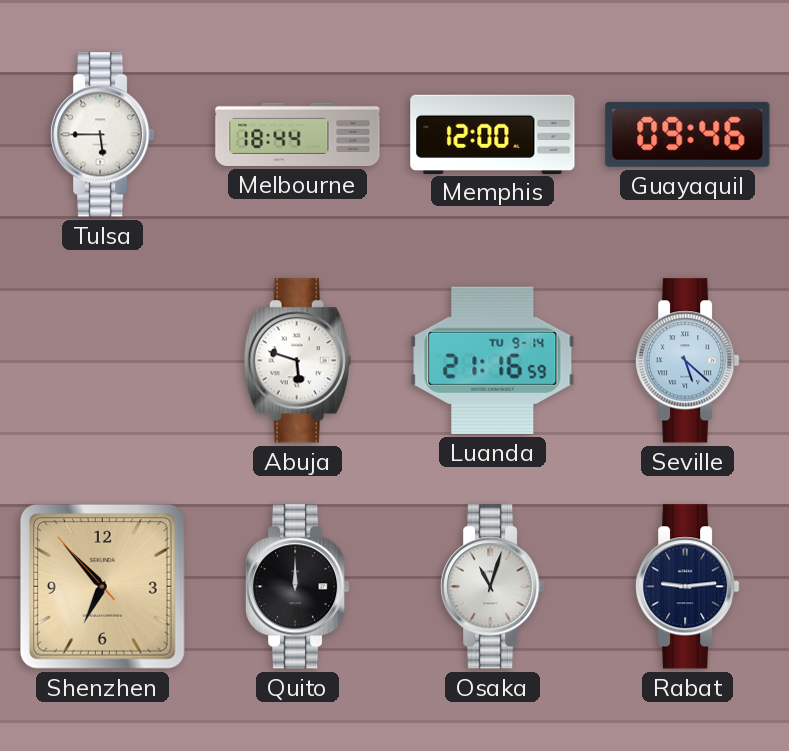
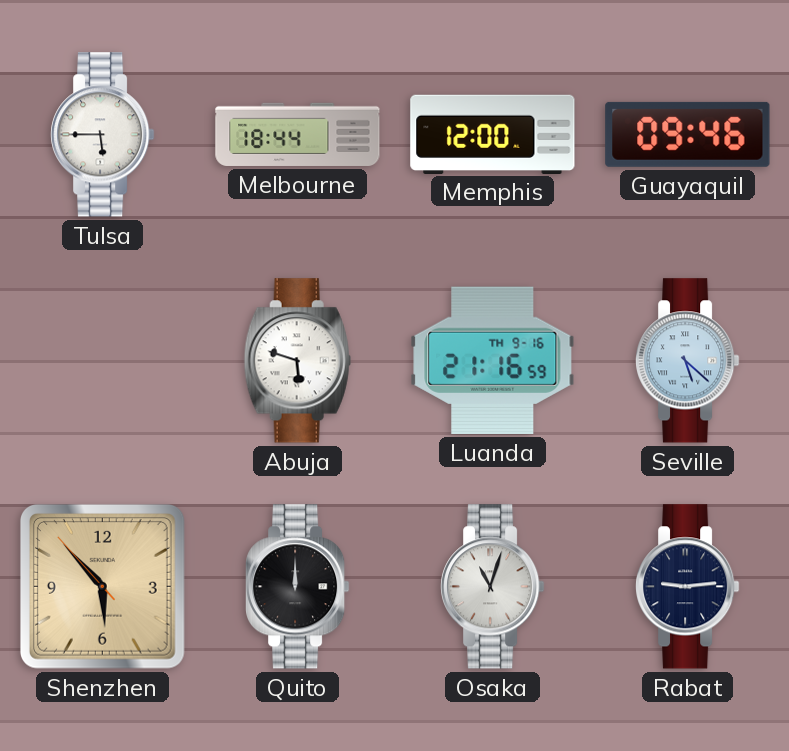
Luanda date: TU 9-14 -> TH 9-16
Shenzhen: 6:52 -> 5:52
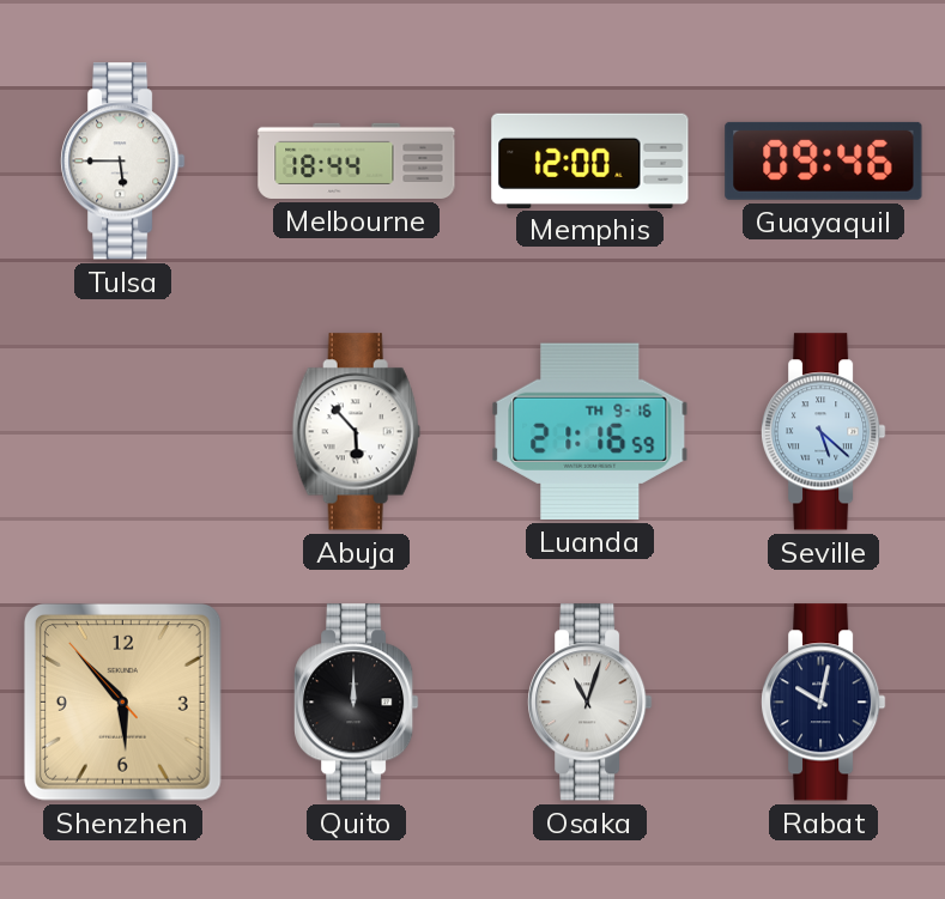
Abuja: 5:48 -> 5:53
Rabat: 9:14 -> 10:02
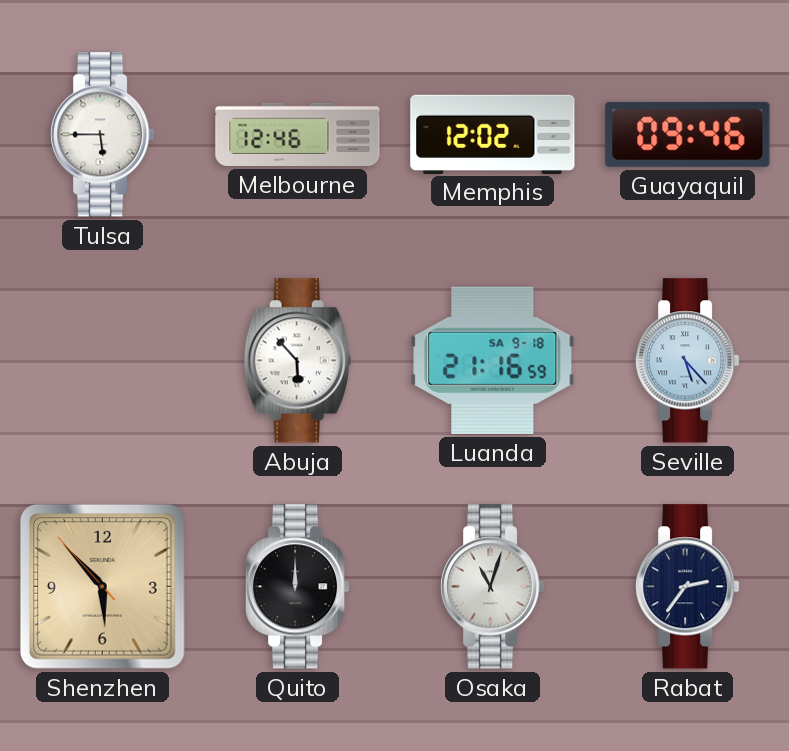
Melbourne: 18:44 -> 12:46
Memphis: 12:00 -> 12:02
Luanda date: TH 9-16 -> SA 9-18
Seville: 5:22 -> 5:23
Rabat: 10:02 -> 2:36
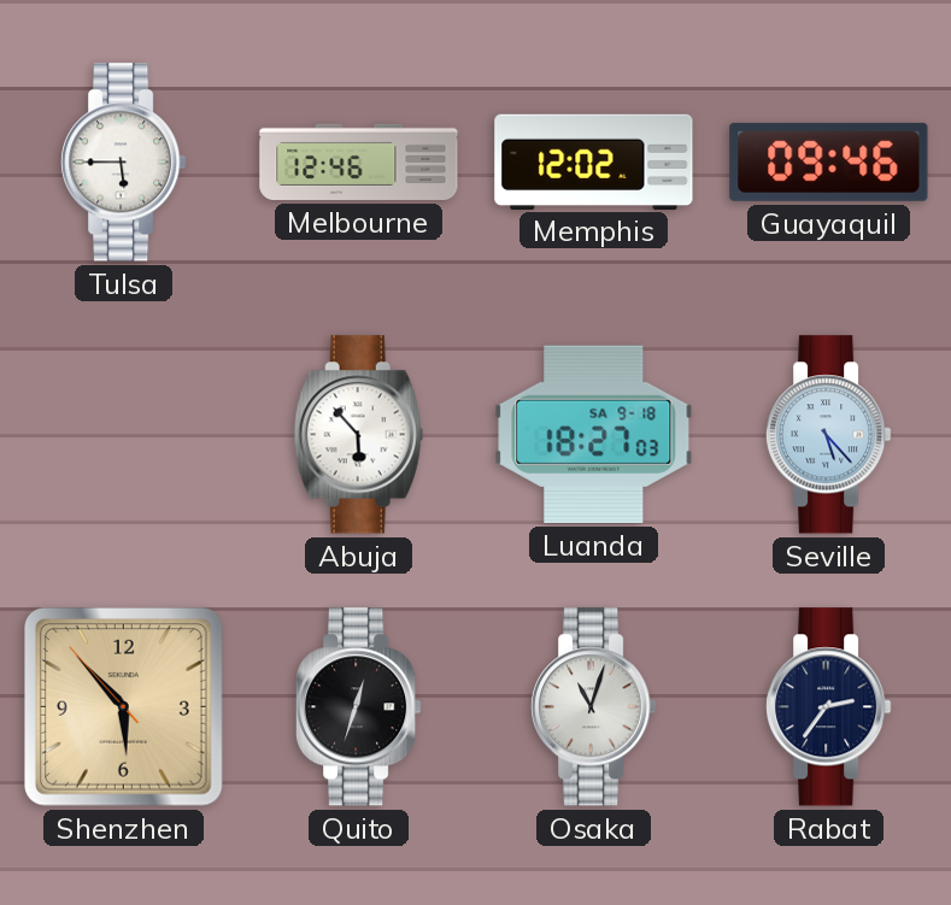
Luanda: 21:16 -> 18:27
Quito: 12:00 -> 12:33
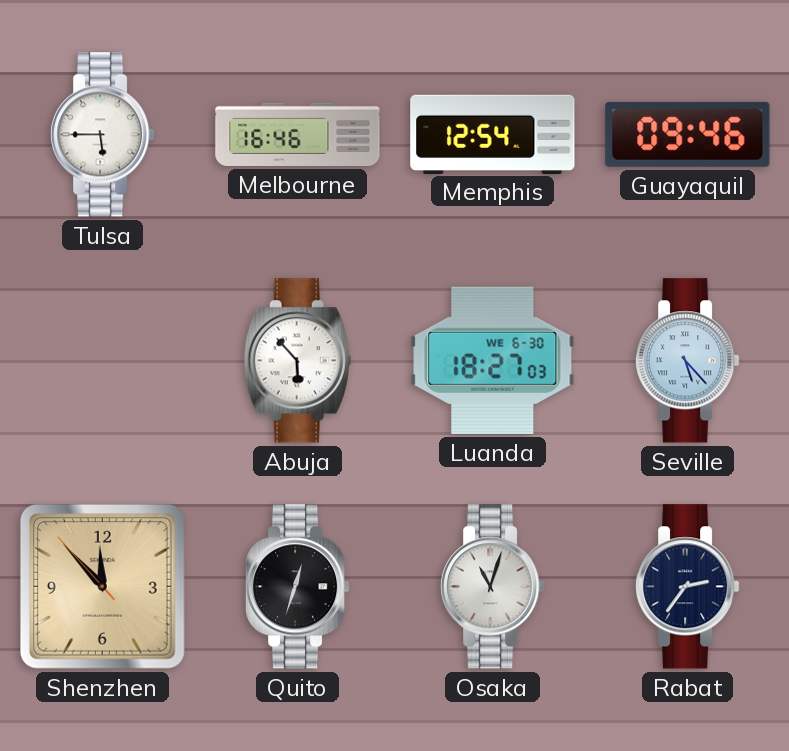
Melbourne: 12:46 -> 16:46
Memphis: 12:02 -> 12:54
Luanda date: SA 9-18 -> WE 6-30
Shenzhen: 5:52 -> 11:52
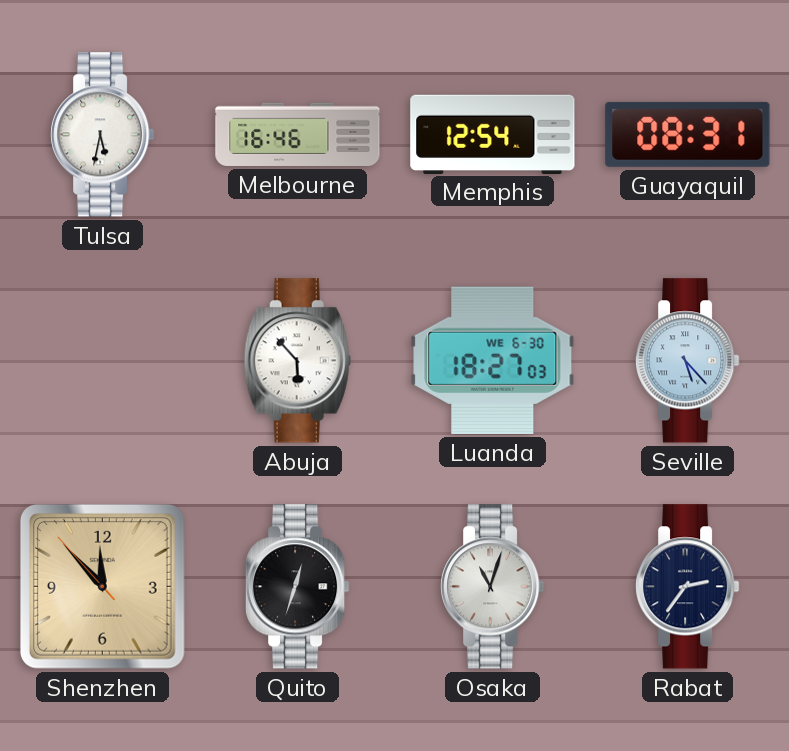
Tulsa: 5:45 -> 5:32
Guayaquil: 09:46 -> 08:31
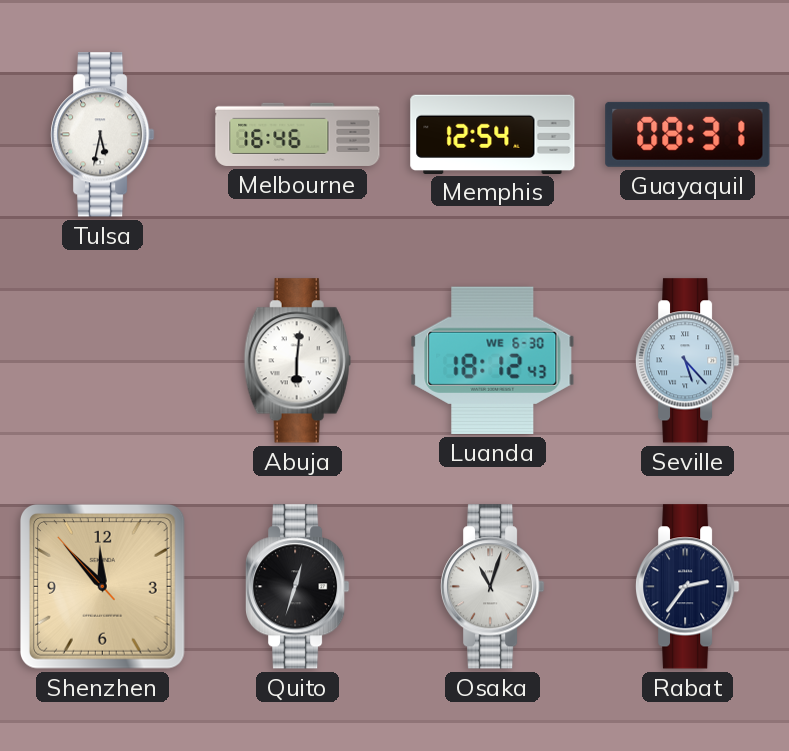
Abuja: 5:53 -> 6:01
Luanda: 18:27 -> 18:12
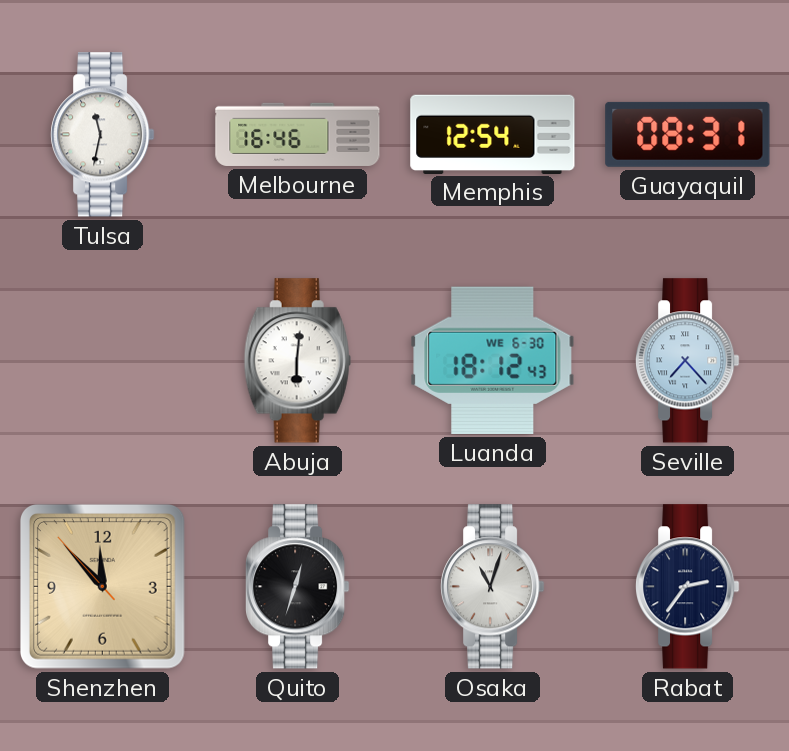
Tulsa: 5:32 -> 11:32
Seville: 5:23 -> 7:23
